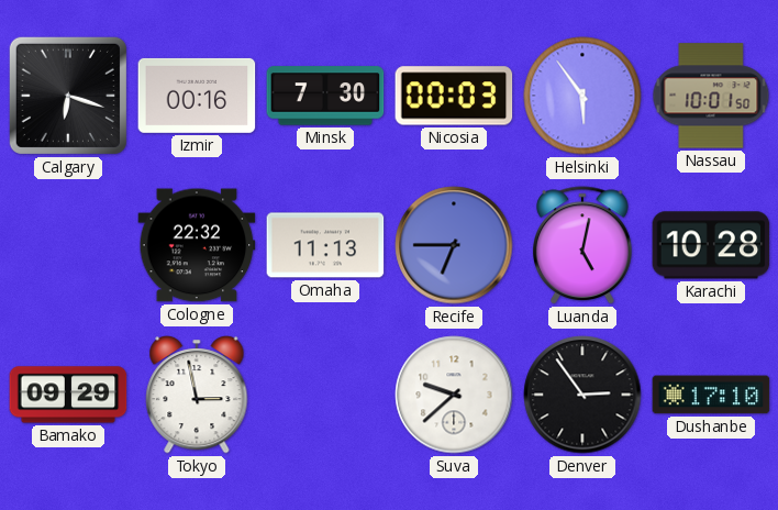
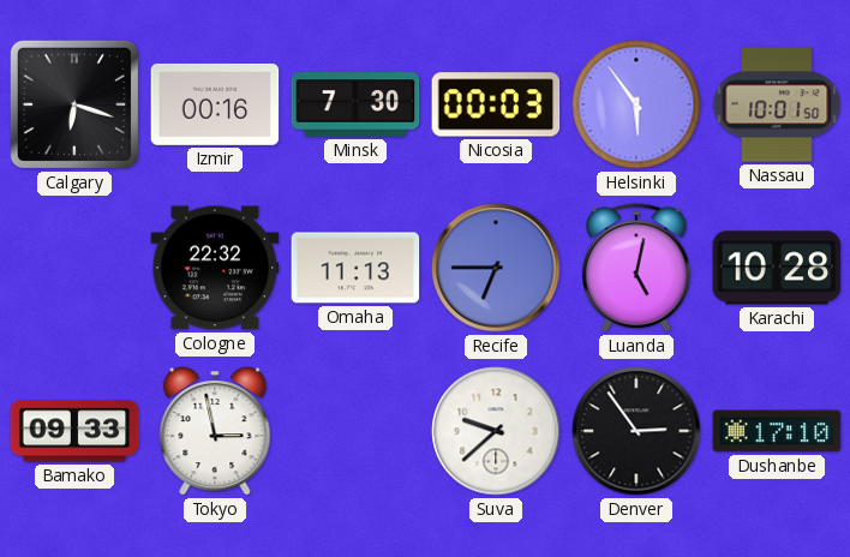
Bamako: 09:29 -> 09:33
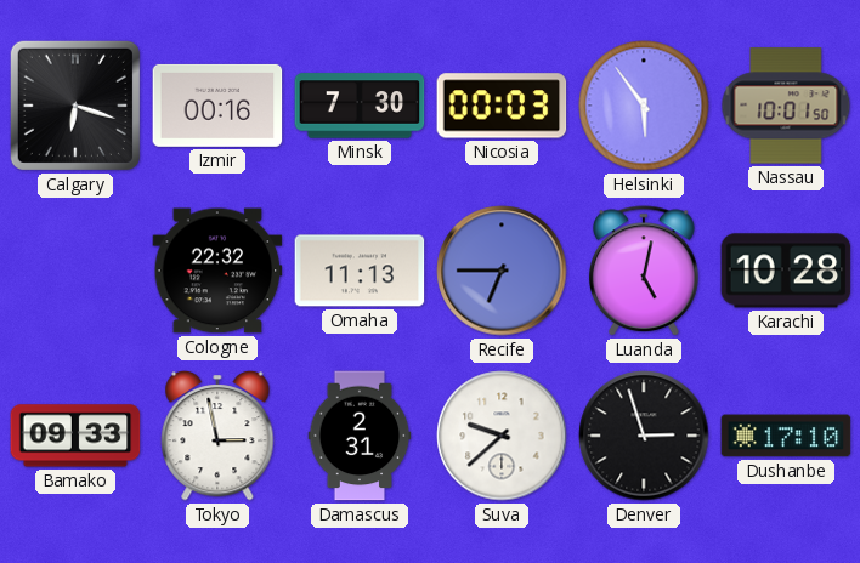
Damascus: none -> 2:31
Denver: 2:54 -> 2:57
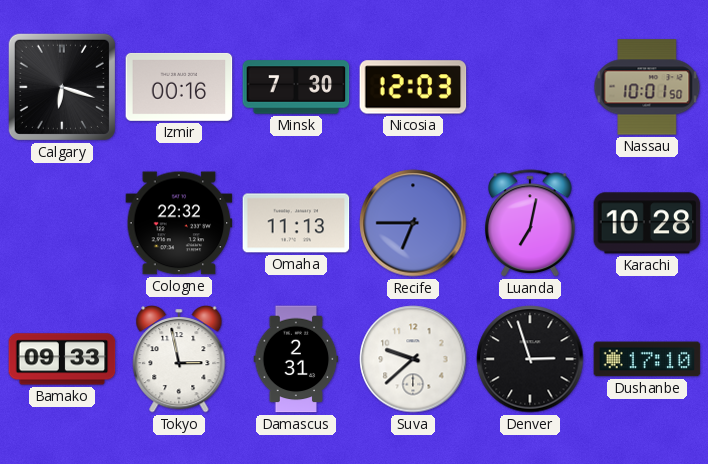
Nicosia: 00:03 -> 12:03
Helsinki: 5:54 -> none
Luanda: 5:02 -> 7:02
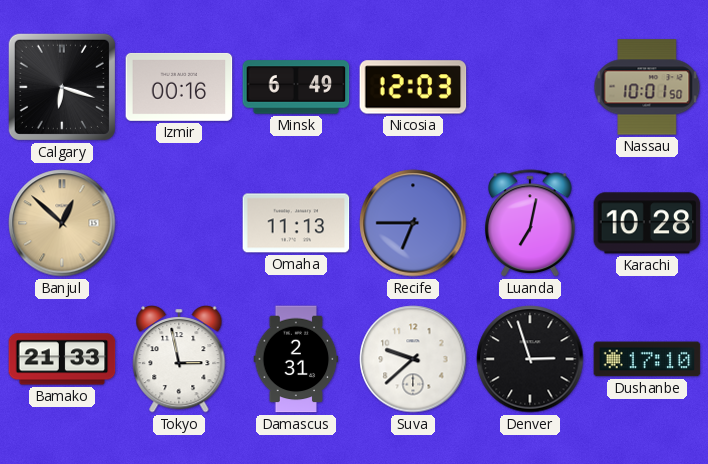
Minsk: 7:30 -> 6:49
Banjul: none -> 12:52
Cologne: 22:32 -> none
Bamako: 09:33 -> 21:33
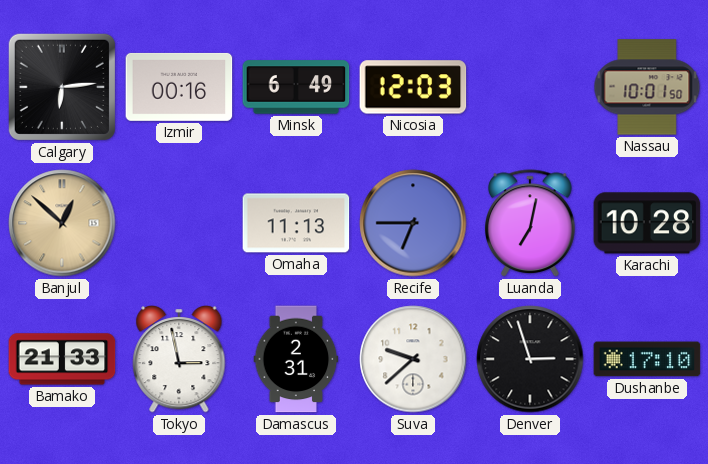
Calgary: 6:18 -> 6:14
